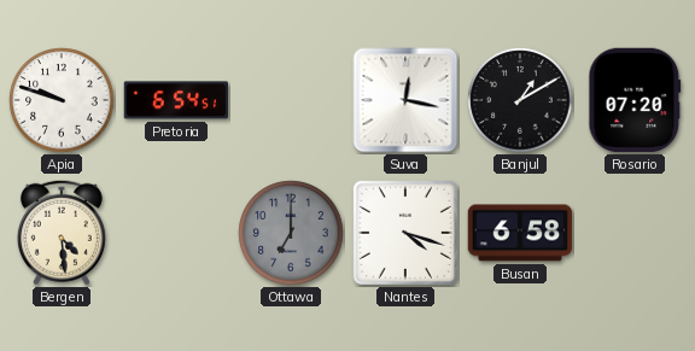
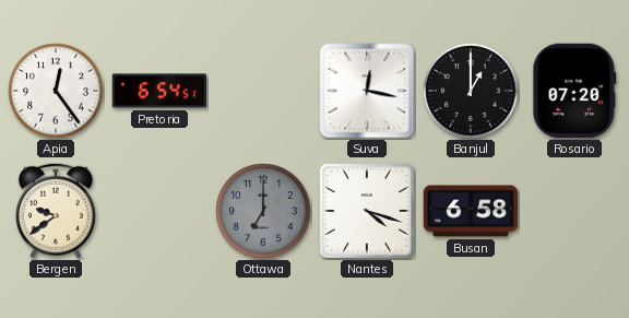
Apia: 9:48 -> 12:24
Banjul: 1:10 -> 1:00
Bergen: 4:29 -> 9:39
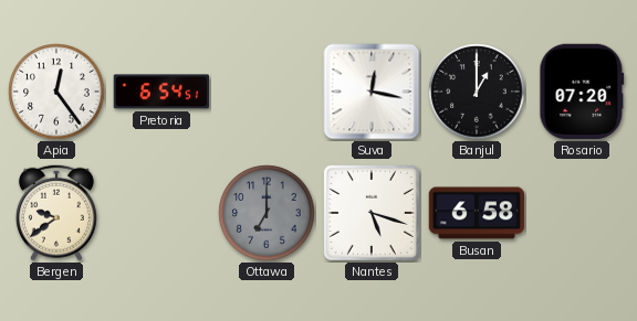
Nantes: 4:18 -> 5:18
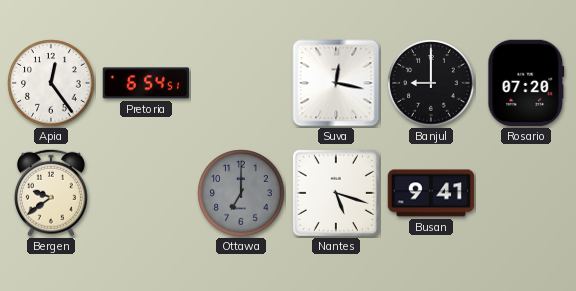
Banjul: 1:00 -> 9:00
Busan: 6:58 -> 9:41
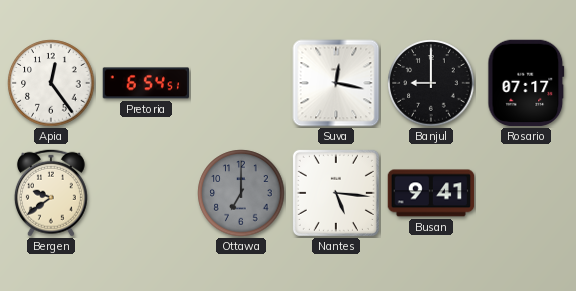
Rosario: 07:20 -> 07:17
Nantes: 5:18 -> 5:16
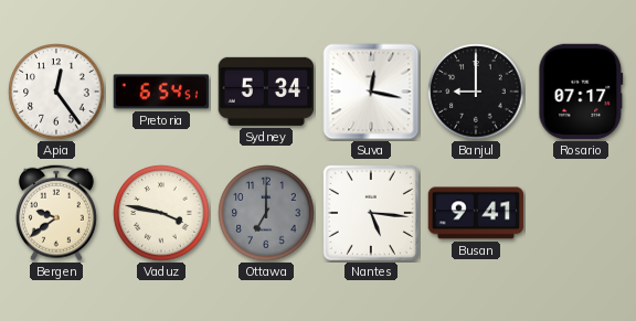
Sydney: none -> 5:34
Vaduz: none -> 3:47
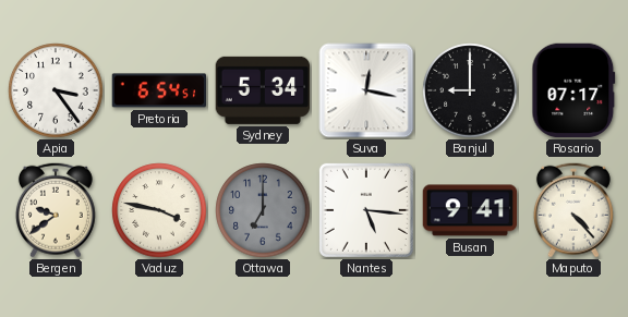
Apia: 12:24 -> 3:24
Maputo: none -> 4:23
